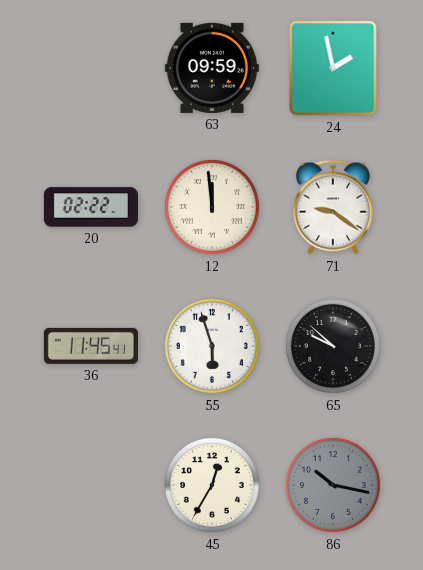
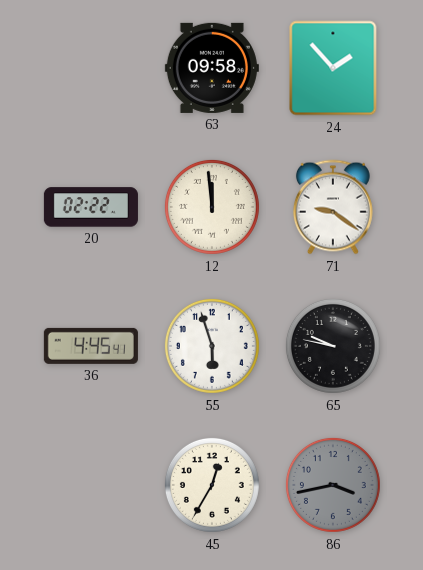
63: 09:59 -> 09:58
24: 1:58 -> 1:53
36: 11:45 -> 4:45
65: 9:52 -> 9:47
86: 10:17 -> 3:43
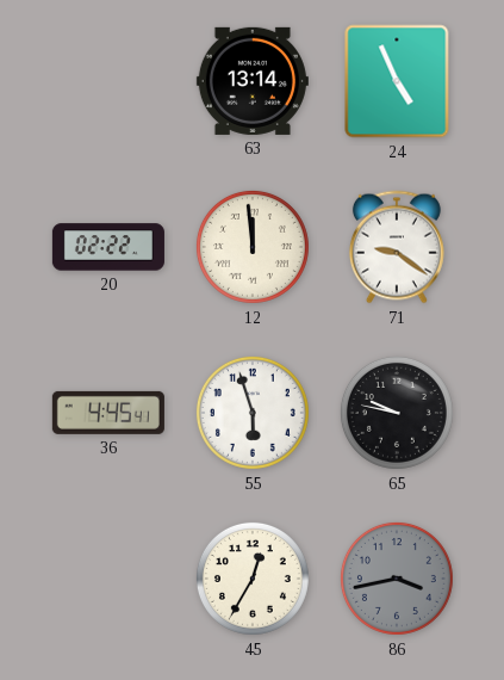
63: 09:58 -> 13:14
24: 1:53 -> 4:56
